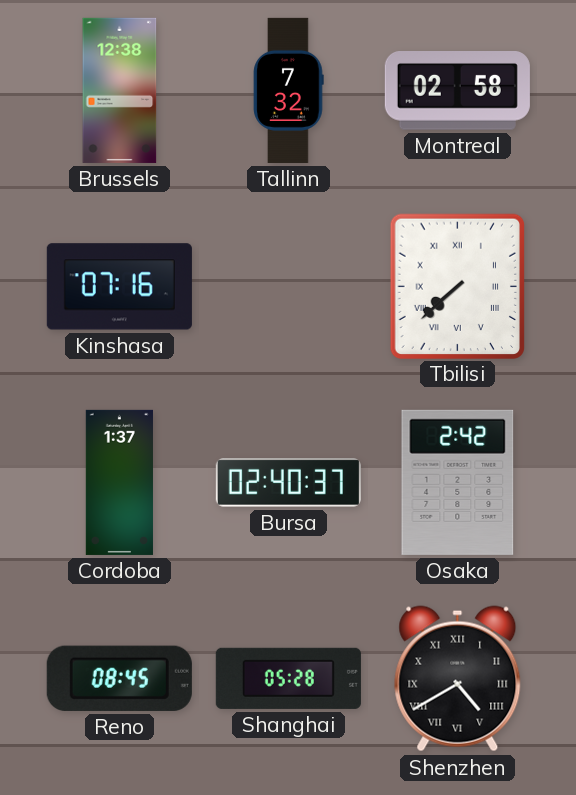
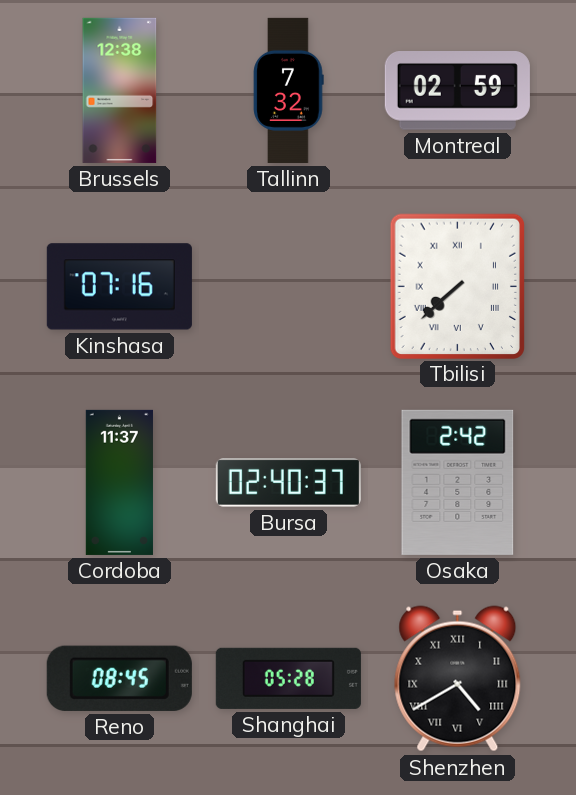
Montreal: 02:58 -> 02:59
Cordoba: 1:37 -> 11:37
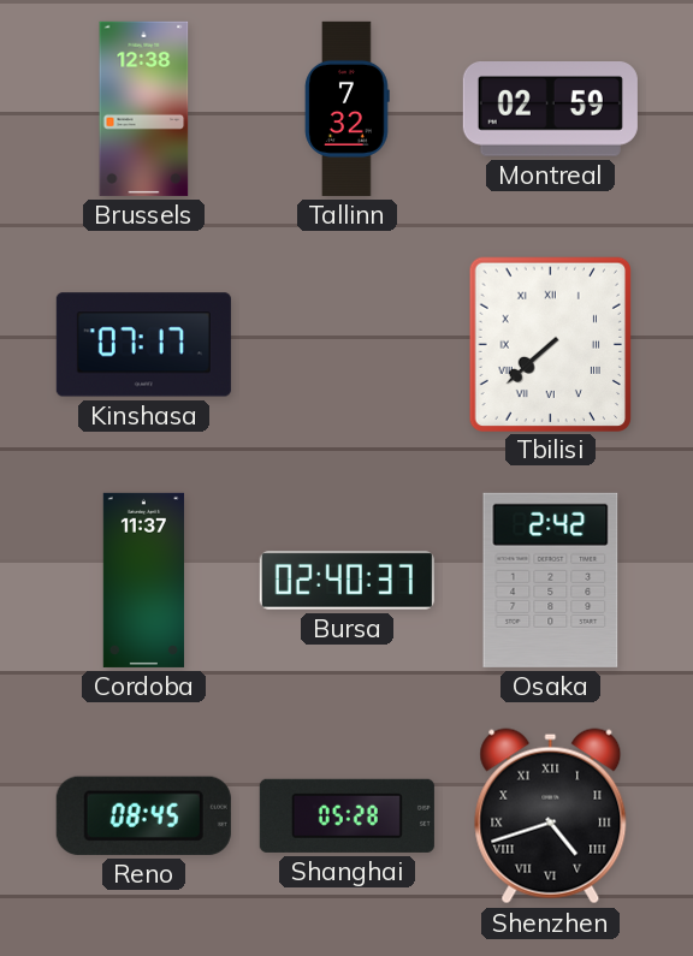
Kinshasa: 07:16 -> 07:17
Shenzhen: 4:40 -> 4:42
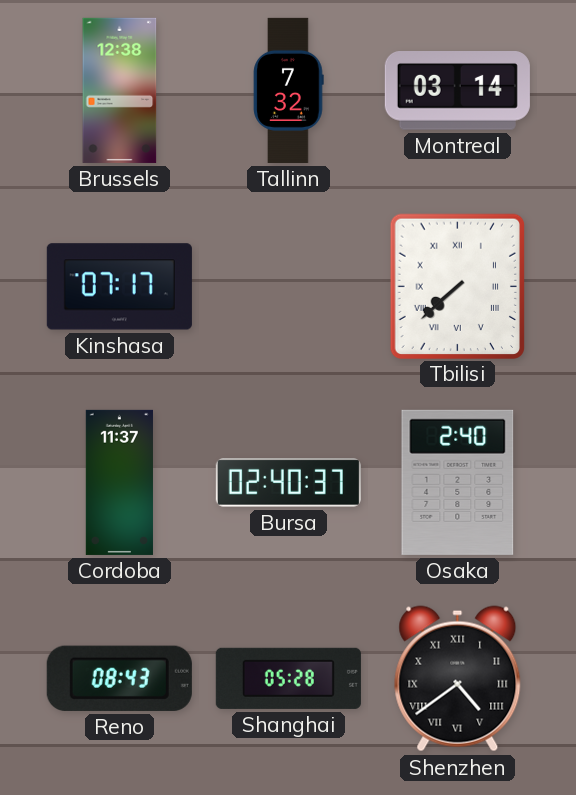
Montreal: 02:59 -> 03:14
Osaka: 2:42 -> 2:40
Reno: 08:45 -> 08:43
Shenzhen: 4:42 -> 4:39
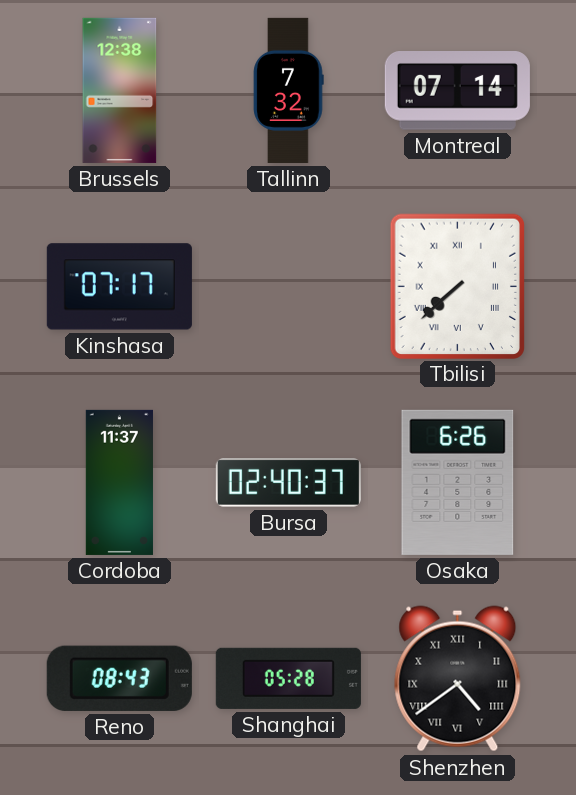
Montreal: 03:14 -> 07:14
Osaka: 2:40 -> 6:26
